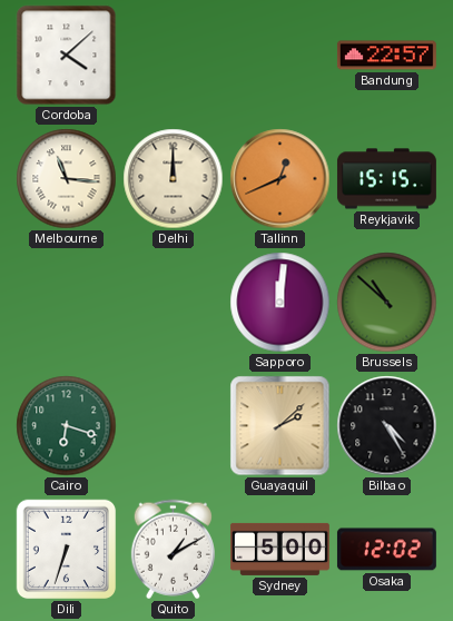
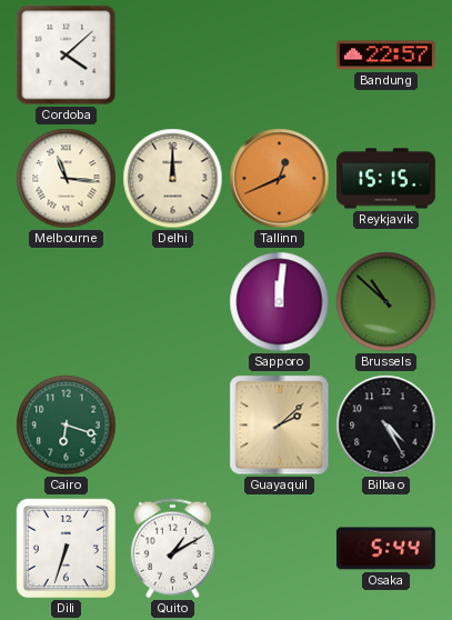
Sydney: 5:00 -> none
Osaka: 12:02 -> 5:44
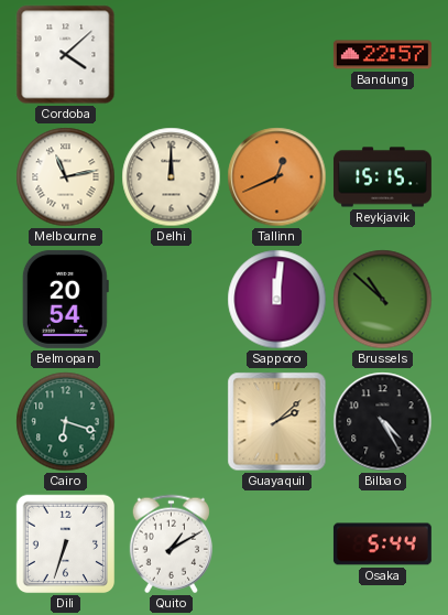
Melbourne: 11:16 -> 11:13
Belmopan: none -> 20:54
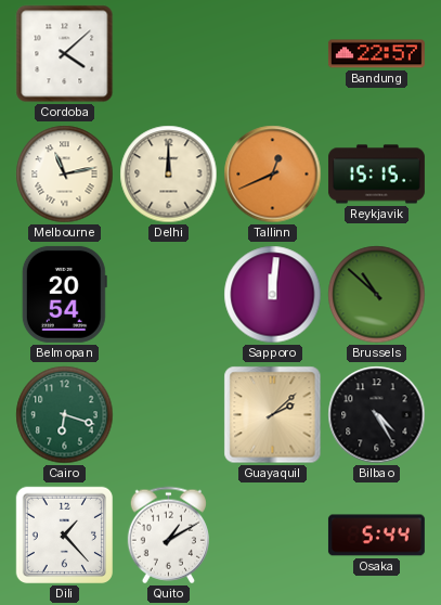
Dili: 6:33 -> 1:23
